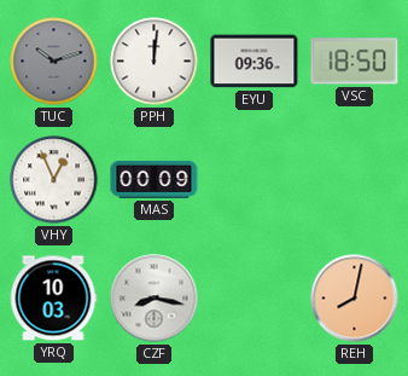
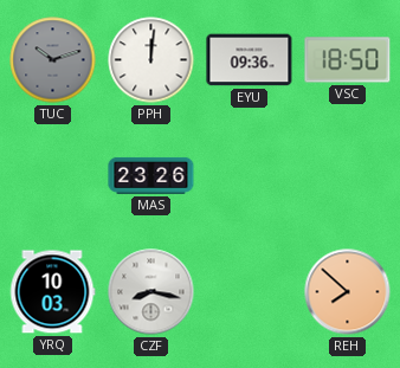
VHY: 12:56 -> none
MAS: 00:09 -> 23:26
REH: 8:02 -> 7:52
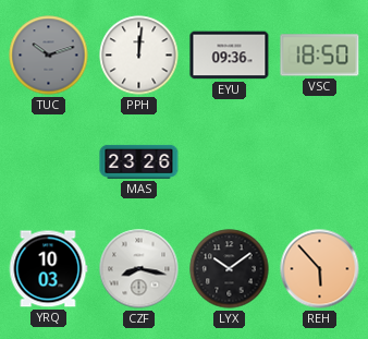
LYX: none -> 10:09
REH: 7:52 -> 5:53
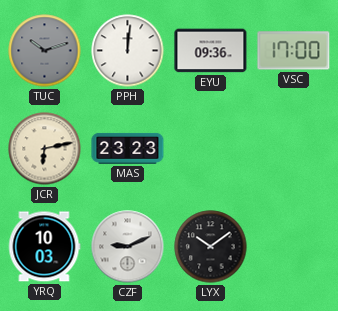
VSC: 18:50 -> 17:00
JCR: none -> 6:13
MAS: 23:26 -> 23:23
CZF: 8:17 -> 9:11
REH: 5:53 -> none
